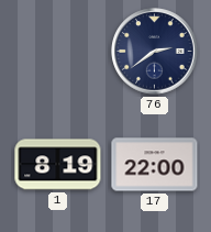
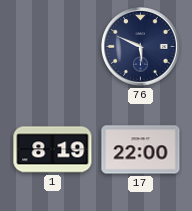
76: 2:39 -> 5:49
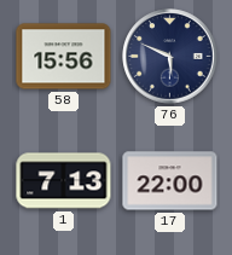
58: none -> 15:56
1: 8:19 -> 7:13
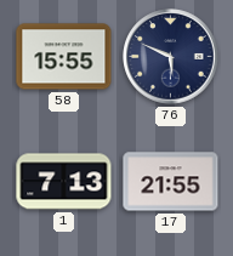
58: 15:56 -> 15:55
17: 22:00 -> 21:55
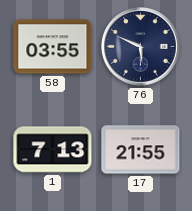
58: 15:55 -> 03:55
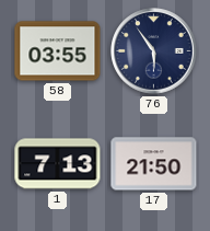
76: 5:49 -> 5:54
17: 21:55 -> 21:50
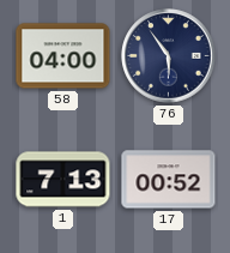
58: 03:55 -> 04:00
17: 21:50 -> 00:52
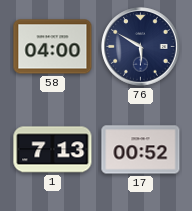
76: 5:54 -> 5:50
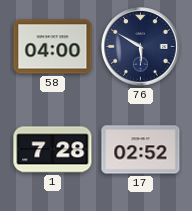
1: 7:13 -> 7:28
17: 00:52 -> 02:52
